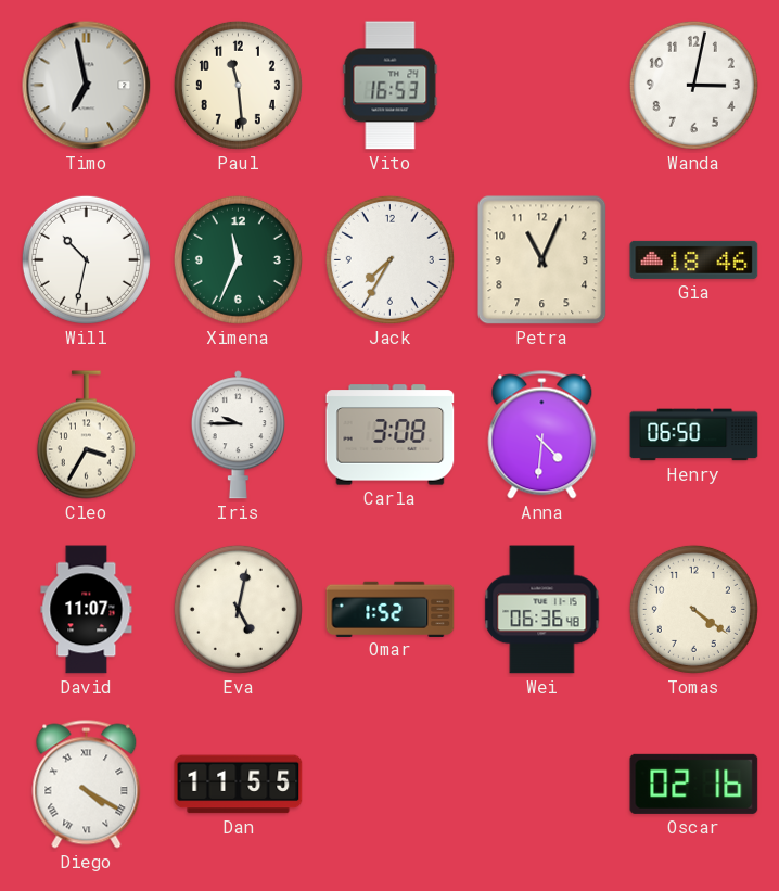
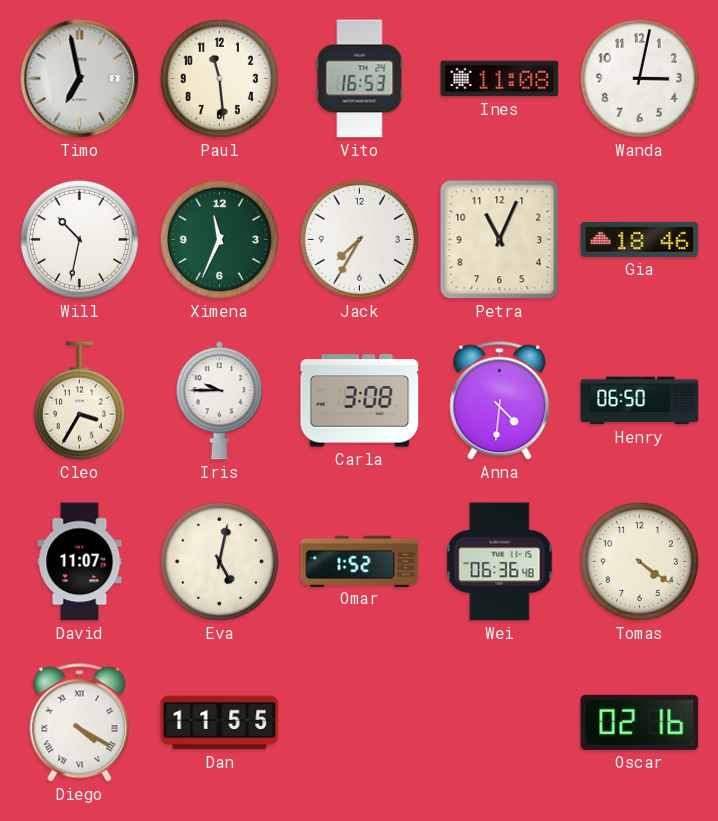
Ines: none -> 11:08
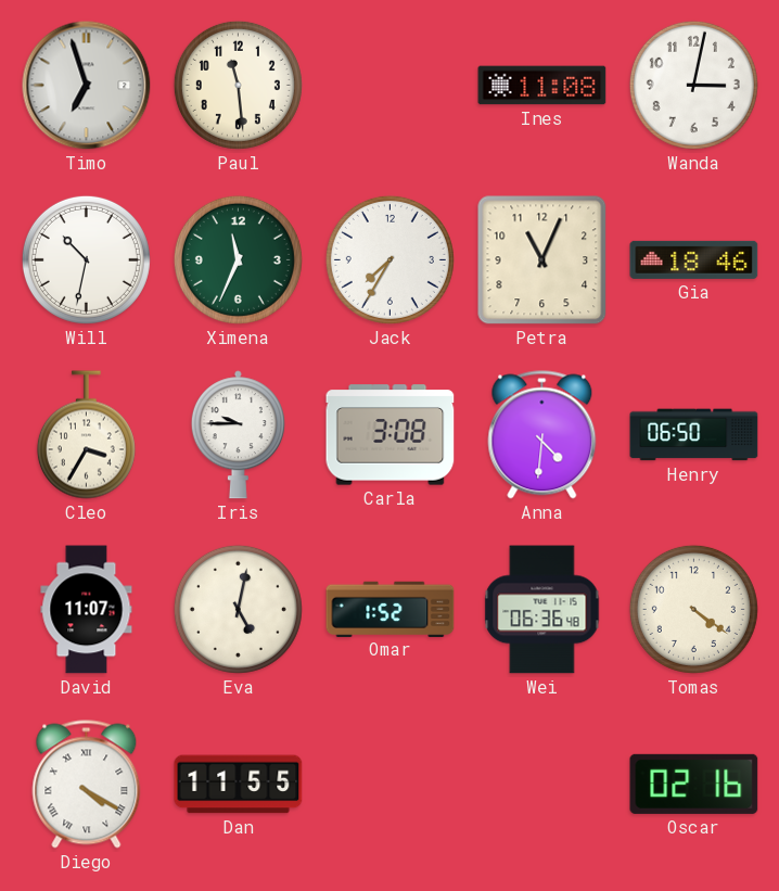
Timo: 6:58 -> 6:57
Vito: 16:53 -> none
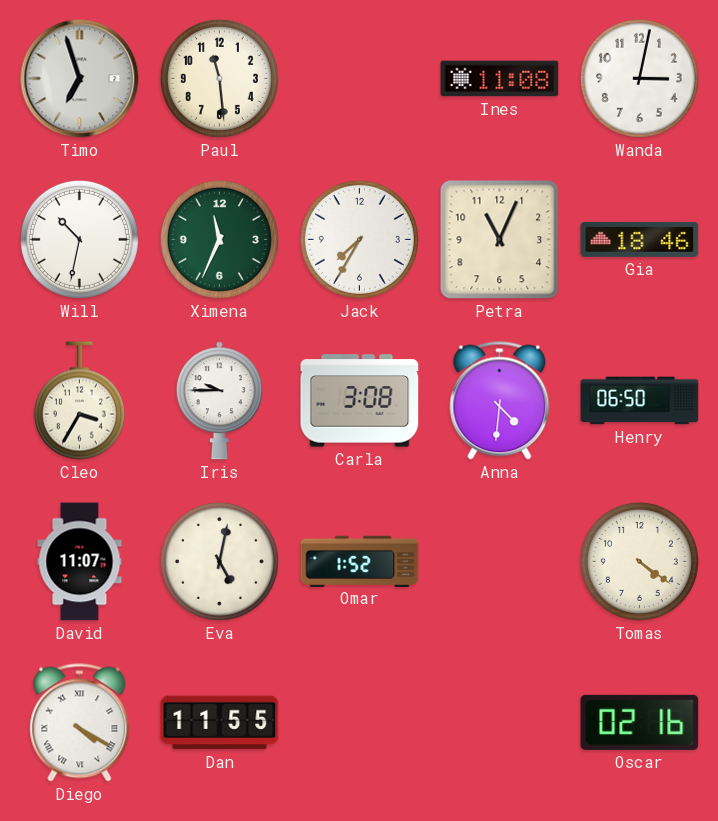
Wei: 06:36 -> none
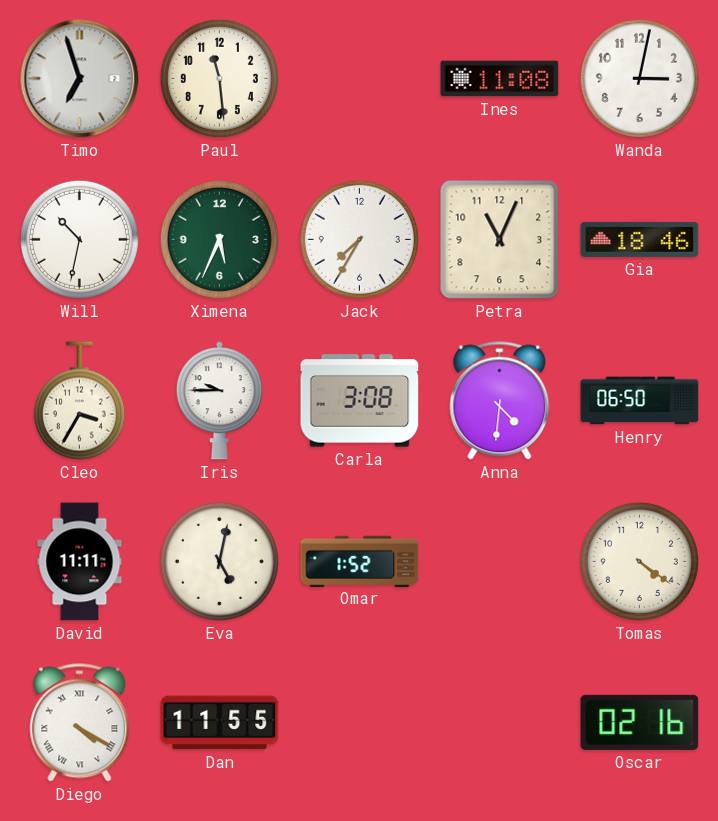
Ximena: 11:34 -> 5:34
David: 11:07 -> 11:11
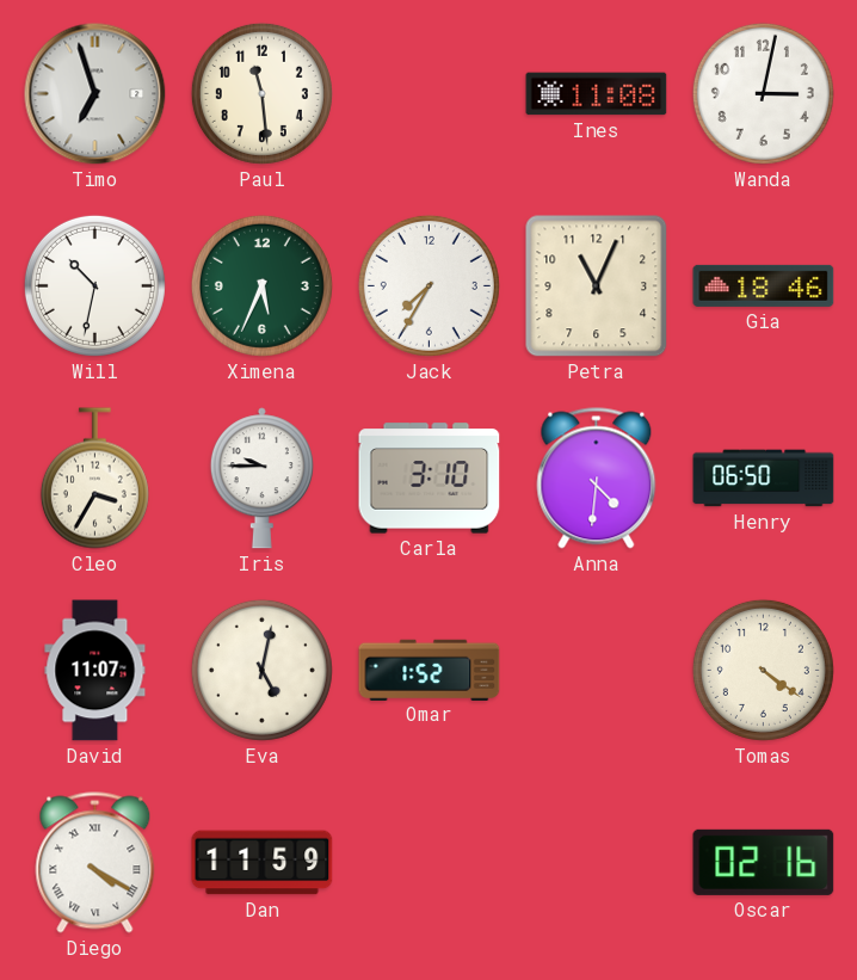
Carla: 3:08 -> 3:10
David: 11:11 -> 11:07
Dan: 11:55 -> 11:59
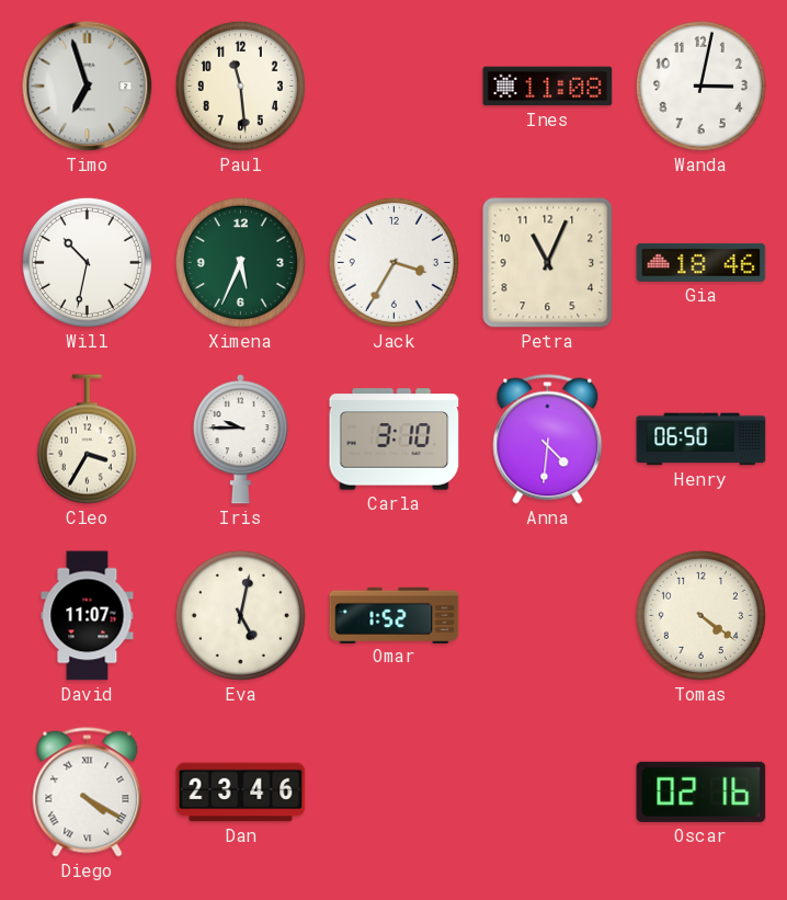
Jack: 7:35 -> 3:35
Dan: 11:59 -> 23:46
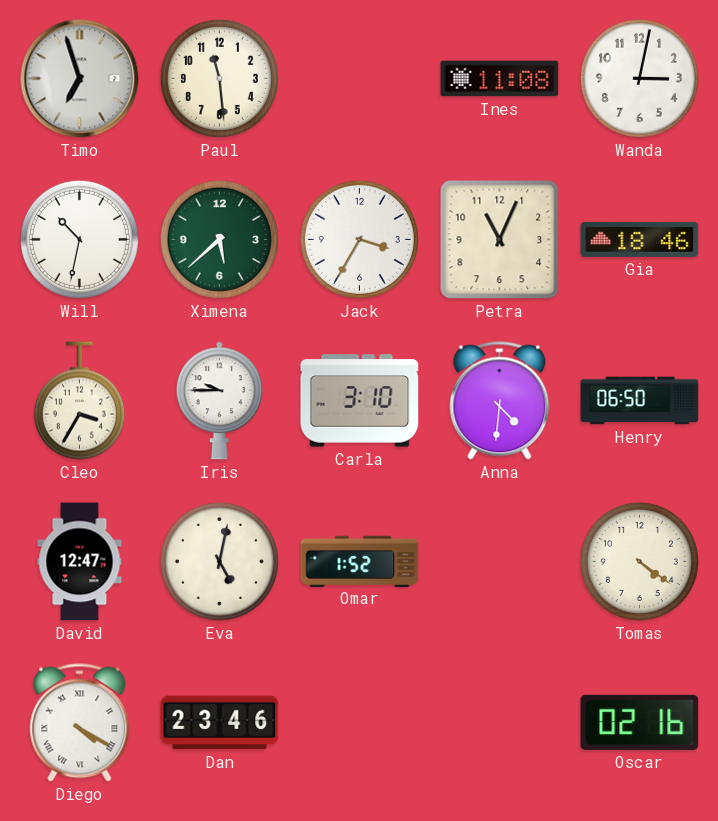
Ximena: 5:34 -> 5:38
David: 11:07 -> 12:47
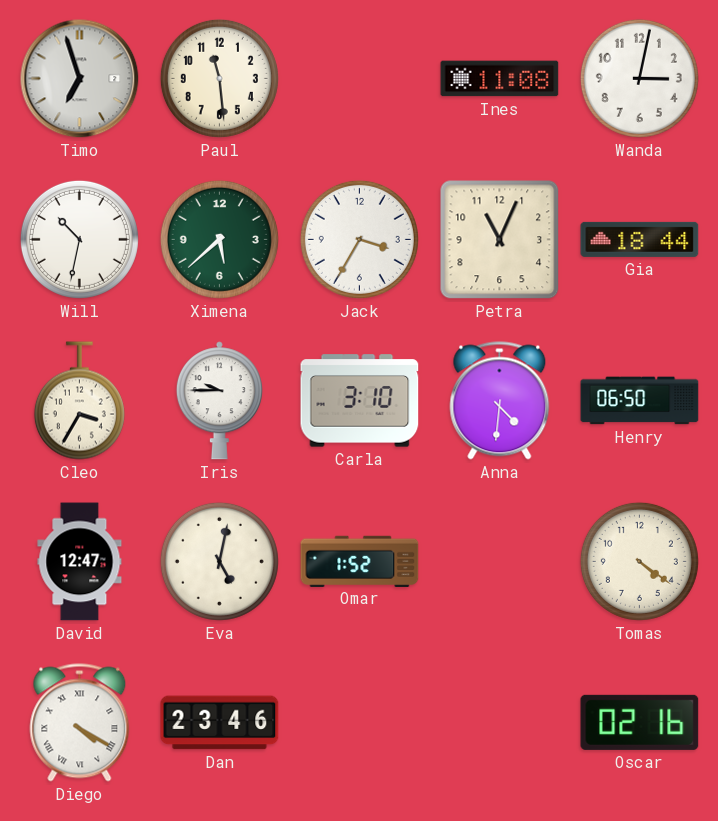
Gia: 18:46 -> 18:44
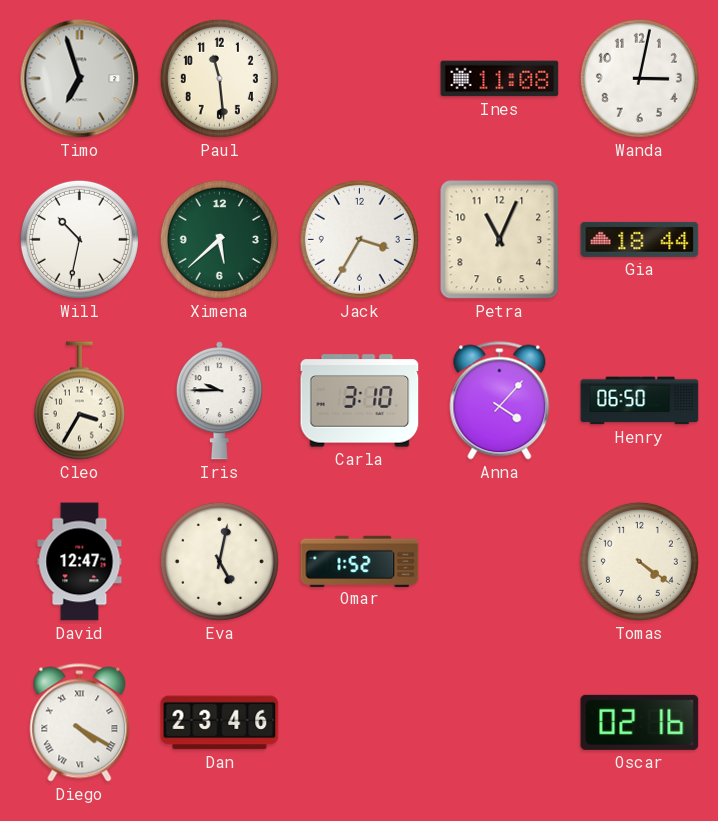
Anna: 4:31 -> 4:07
